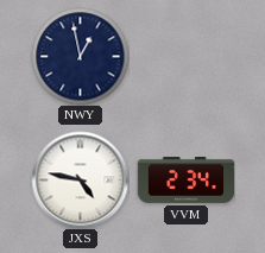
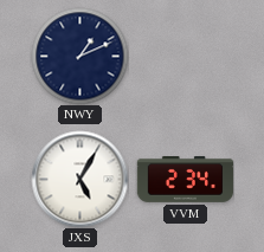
NWY: 12:58 -> 1:11
JXS: 4:47 -> 5:05
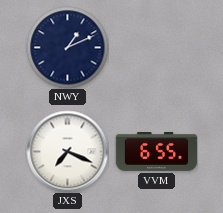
JXS: 5:05 -> 7:19
VVM: 2:34 -> 6:55
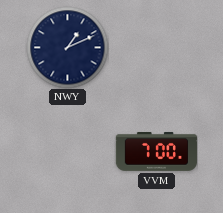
JXS: 7:19 -> none
VVM: 6:55 -> 7:00
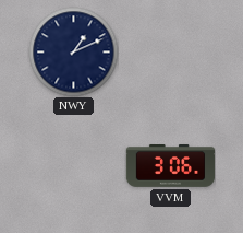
VVM: 7:00 -> 3:06
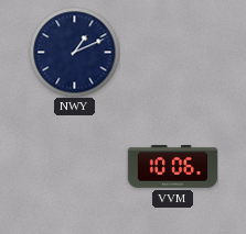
VVM: 3:06 -> 10:06
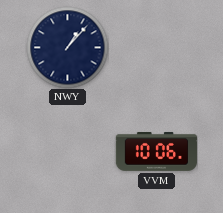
NWY: 1:11 -> 1:07
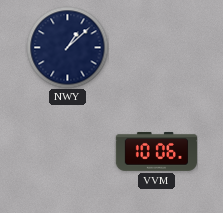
NWY: 1:07 -> 1:08
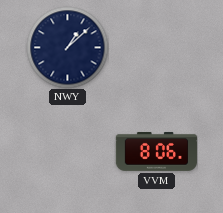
VVM: 10:06 -> 8:06
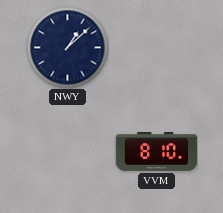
VVM: 8:06 -> 8:10
